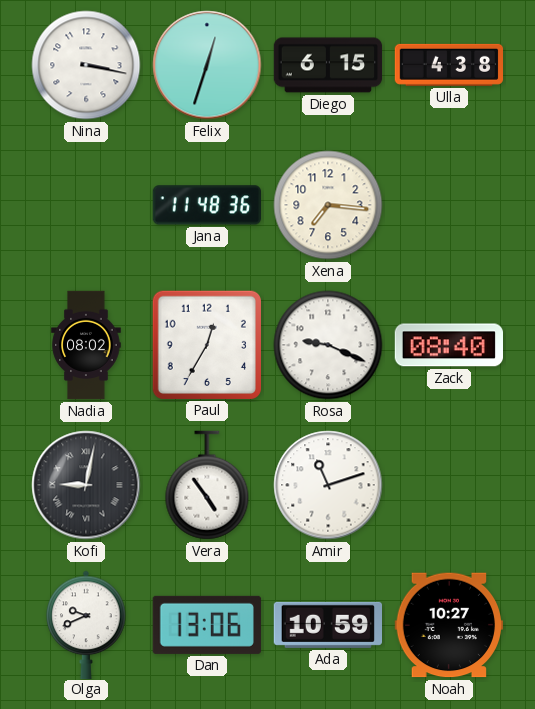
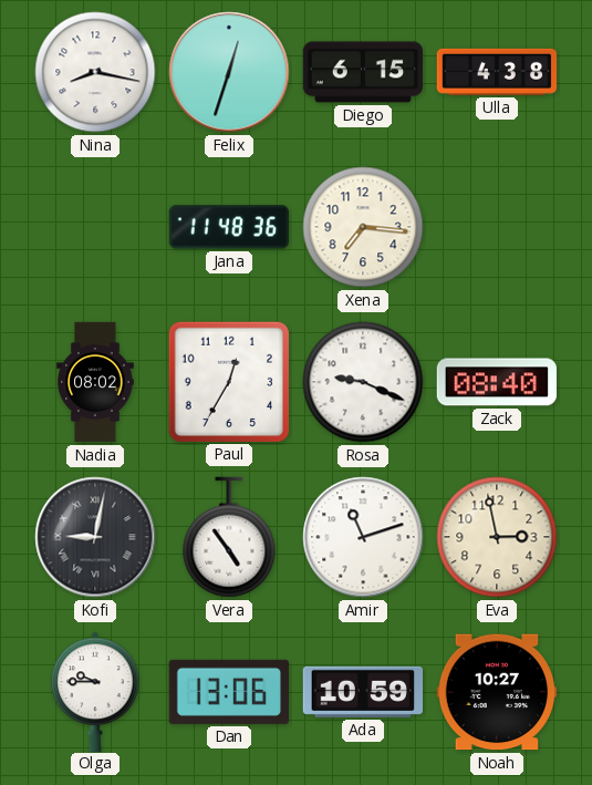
Nina: 3:17 -> 8:17
Eva: none -> 2:58
Olga: 9:41 -> 9:45
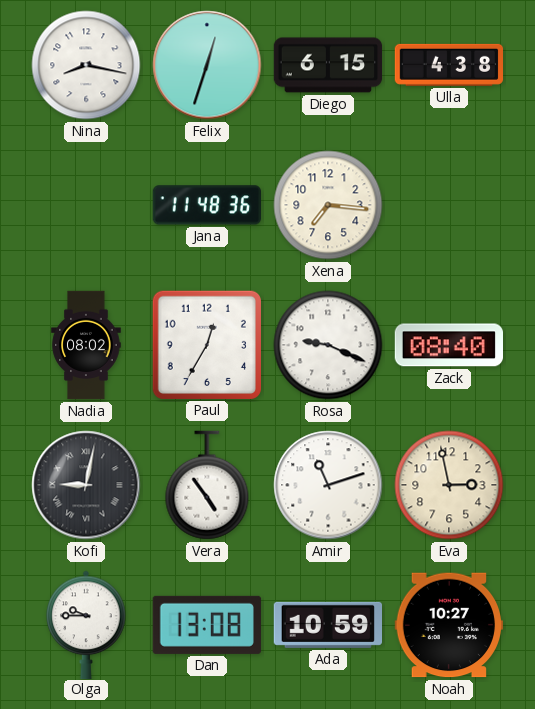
Dan: 13:06 -> 13:08
